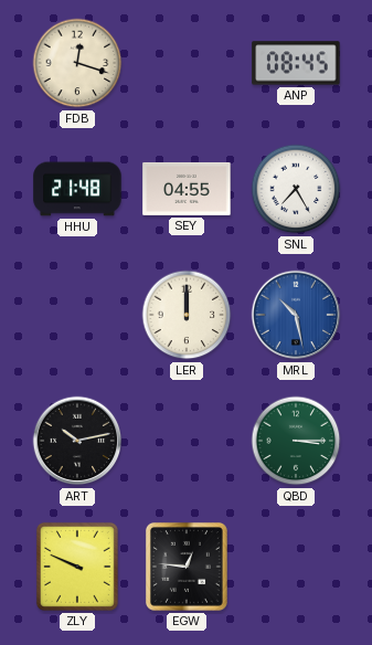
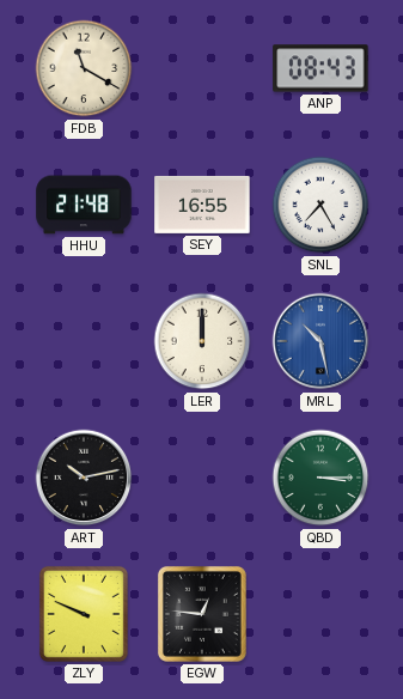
FDB: 12:18 -> 11:20
ANP: 08:45 -> 08:43
SEY: 04:55 -> 16:55
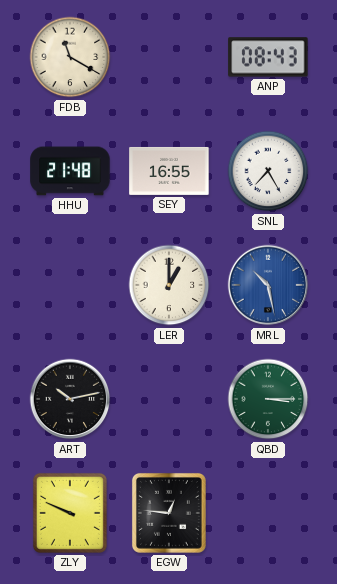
LER: 12:00 -> 1:00
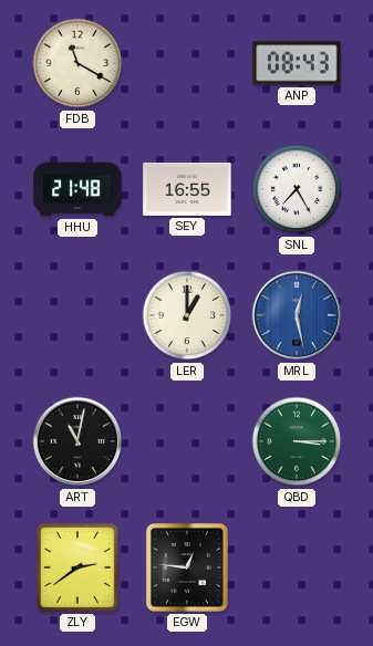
MRL: 10:28 -> 12:28
ART: 10:13 -> 11:02
ZLY: 9:49 -> 2:39
